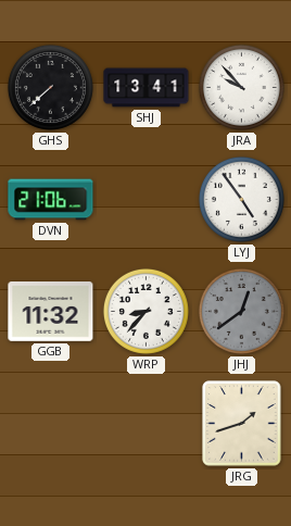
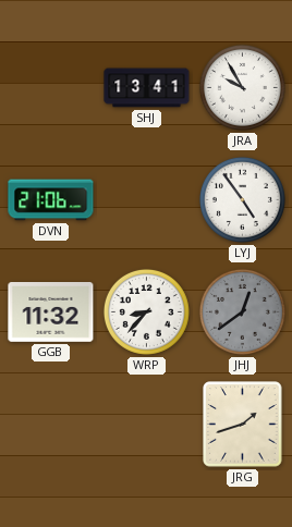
GHS: 7:38 -> none
JRA: 9:53 -> 9:55
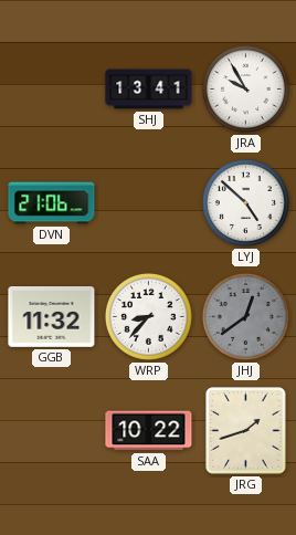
LYJ: 4:54 -> 4:52
SAA: none -> 10:22
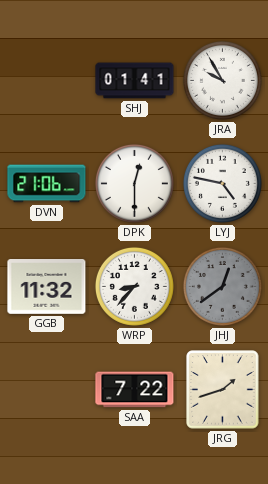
SHJ: 13:41 -> 01:41
DPK: none -> 12:30
LYJ: 4:52 -> 4:47
SAA: 10:22 -> 7:22
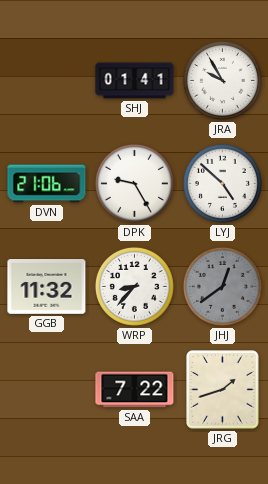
DPK: 12:30 -> 9:25
LYJ: 4:47 -> 4:52
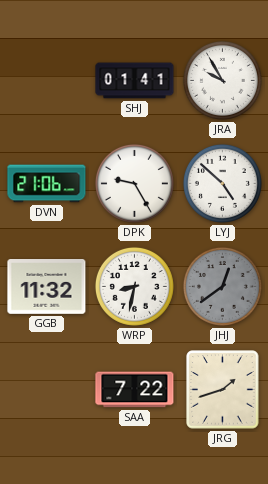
WRP: 8:37 -> 8:32
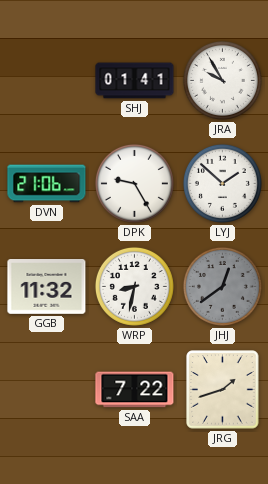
LYJ: 4:52 -> 1:52
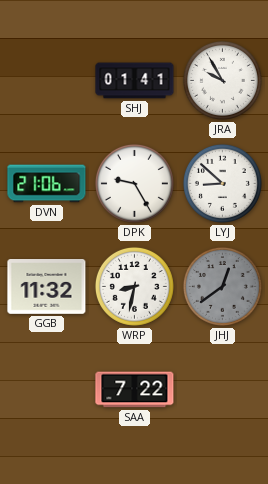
LYJ: 1:52 -> 8:52
JRG: 1:42 -> none
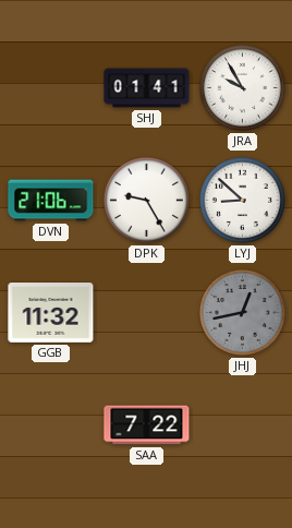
WRP: 8:32 -> none
JHJ: 12:39 -> 12:43
